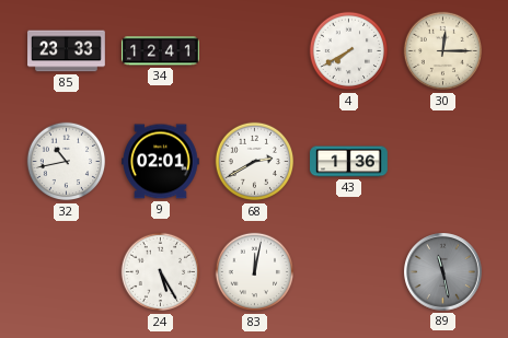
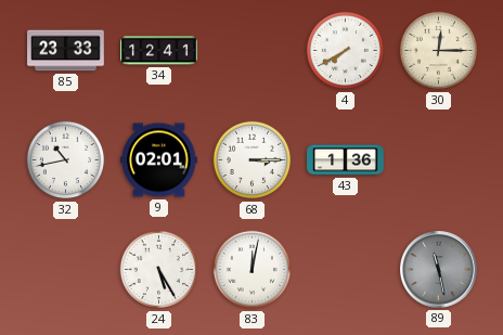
68: 2:40 -> 3:15
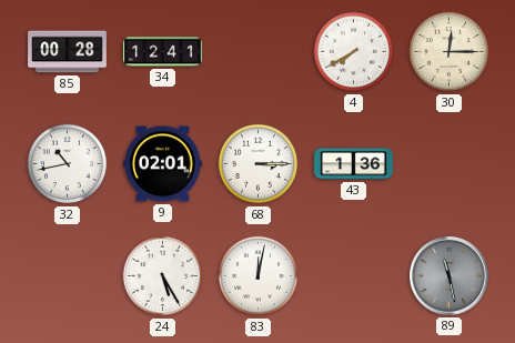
85: 23:33 -> 00:28
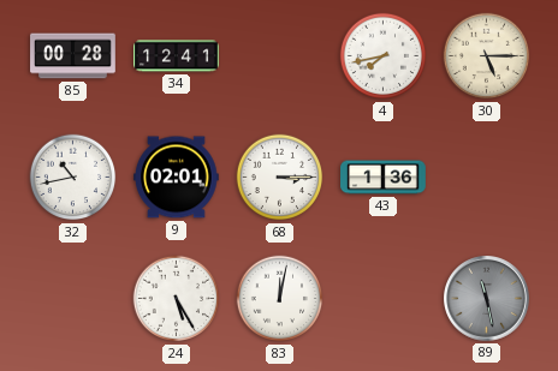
4: 7:40 -> 7:43
30: 12:15 -> 5:15
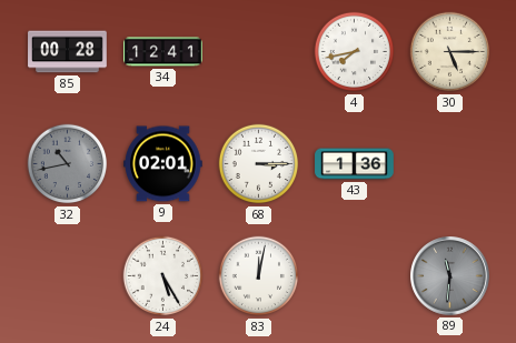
32 dial: white -> grey
89: 11:28 -> 11:31
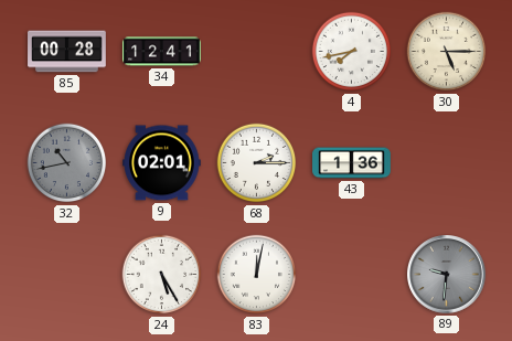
68: 3:15 -> 2:15
89: 11:31 -> 9:31
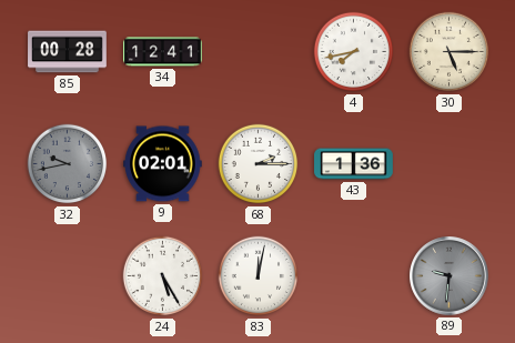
32: 10:43 -> 9:43
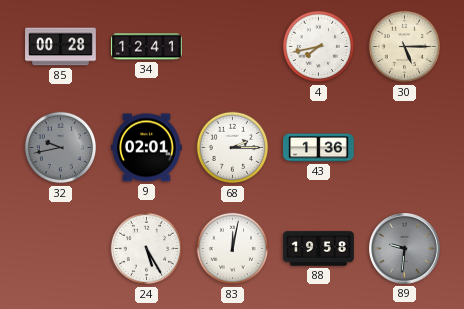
88: none -> 19:58
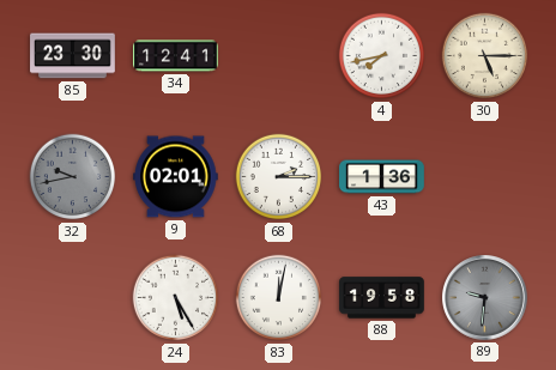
85: 00:28 -> 23:30
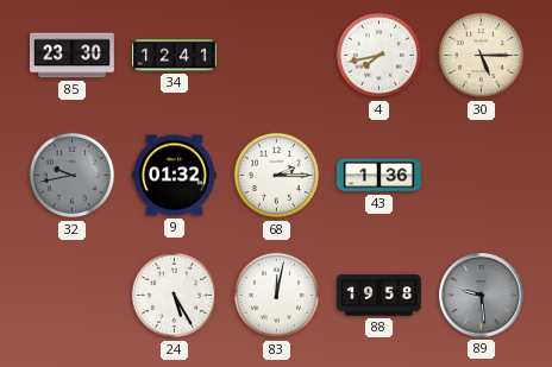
9: 02:01 -> 01:32
89: 9:31 -> 9:29
